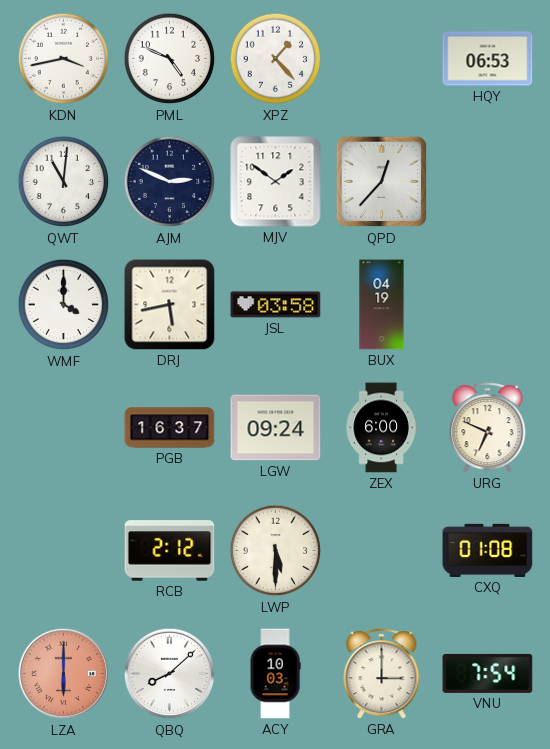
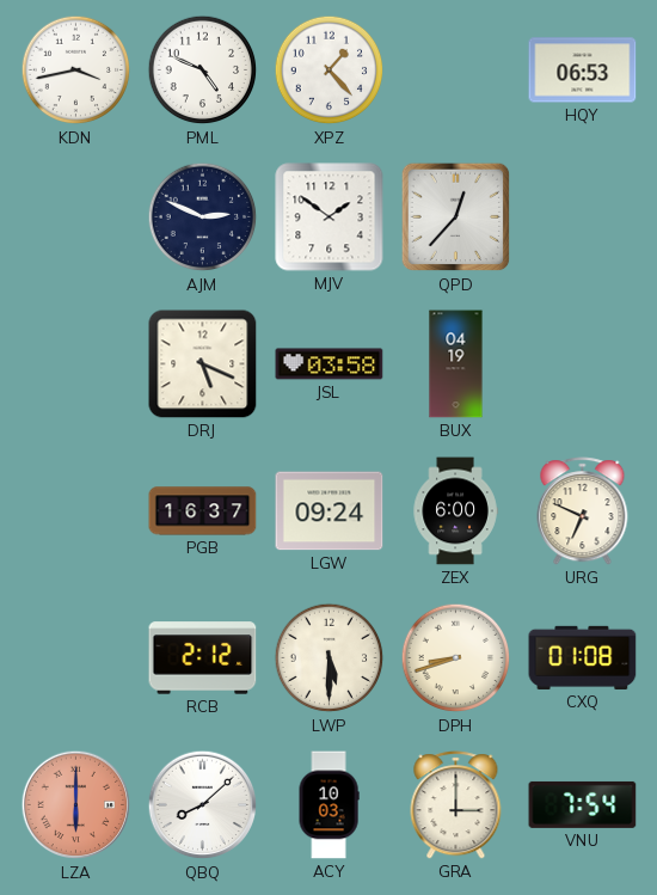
QWT: 11:01 -> none
WMF: 4:00 -> none
DRJ: 5:43 -> 5:19
DPH: none -> 8:42
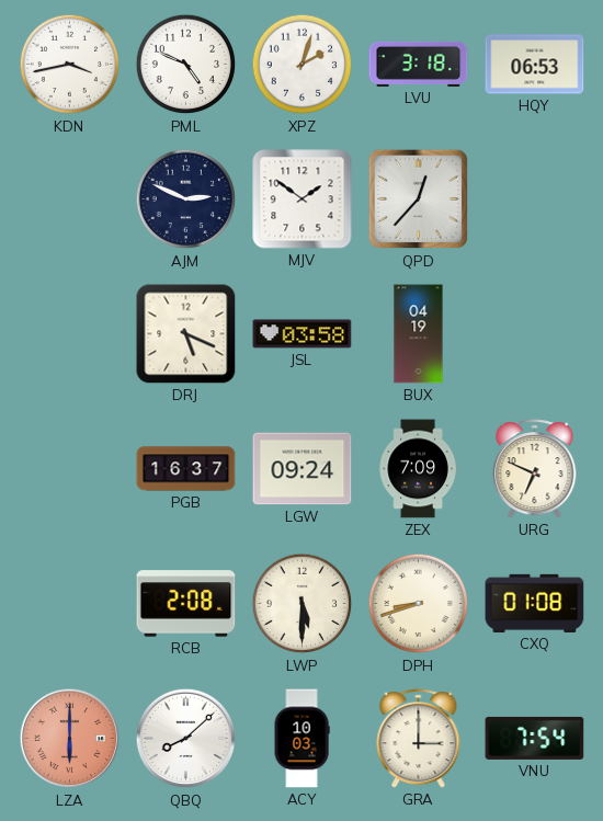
XPZ: 1:23 -> 2:03
LVU: none -> 3:18
ZEX: 6:00 -> 7:09
RCB: 2:12 -> 2:08
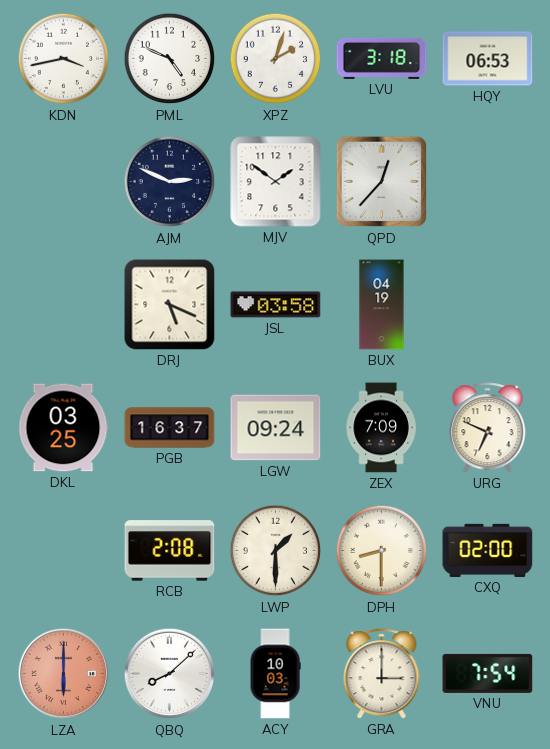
DKL: none -> 03:25
LWP: 5:30 -> 1:30
DPH: 8:42 -> 8:30
CXQ: 01:08 -> 02:00
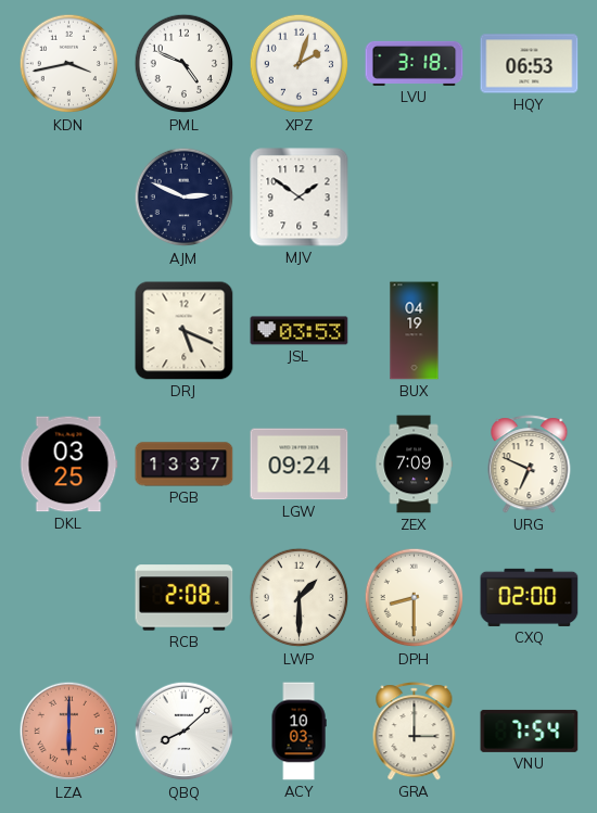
QPD: 12:37 -> none
JSL: 03:58 -> 03:53
PGB: 16:37 -> 13:37
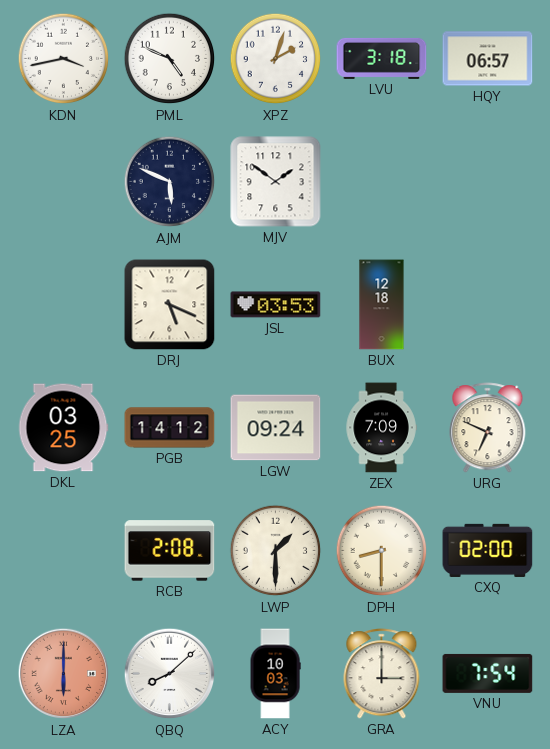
HQY: 06:53 -> 06:57
AJM: 2:49 -> 5:49
BUX: 04:19 -> 12:18
PGB: 13:37 -> 14:12
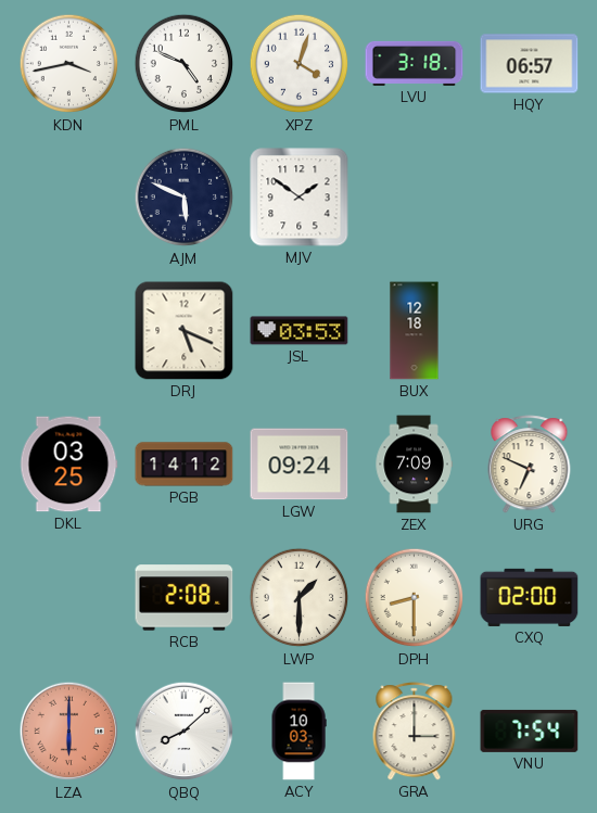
XPZ: 2:03 -> 4:03
